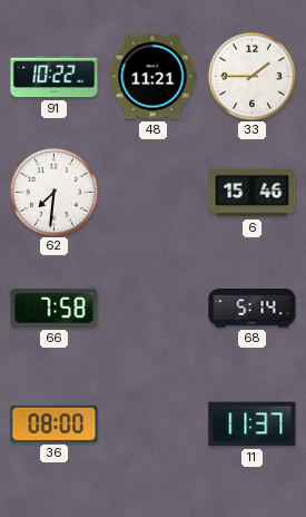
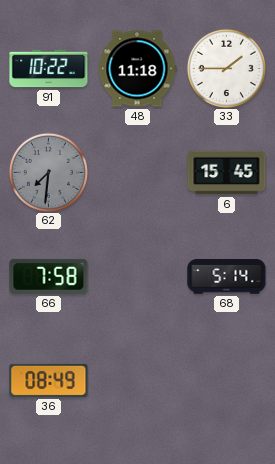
48: 11:21 -> 11:18
62 dial: white -> grey
6: 15:46 -> 15:45
36: 08:00 -> 08:49
11: 11:37 -> none
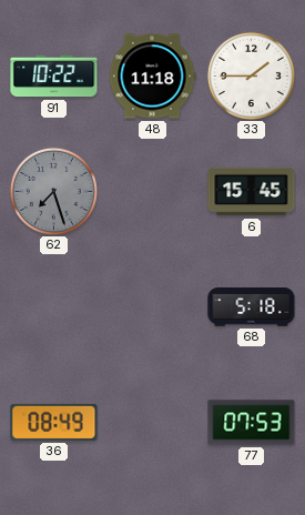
62: 7:31 -> 7:27
66: 7:58 -> none
68: 5:14 -> 5:18
77: none -> 07:53
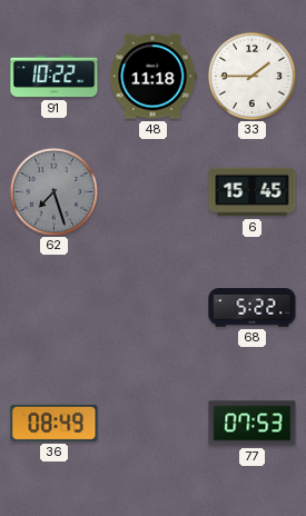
68: 5:18 -> 5:22
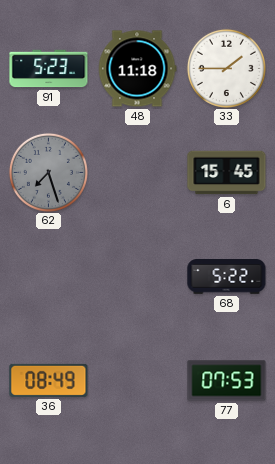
91: 10:22 -> 5:23
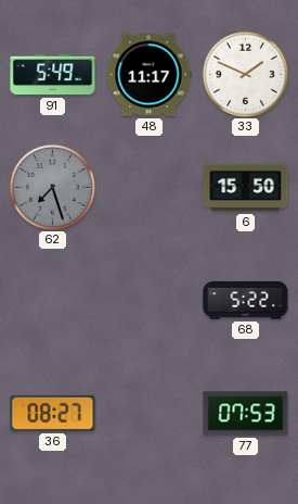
91: 5:23 -> 5:49
48: 11:18 -> 11:17
33: 1:45 -> 1:49
6: 15:45 -> 15:50
36: 08:49 -> 08:27
